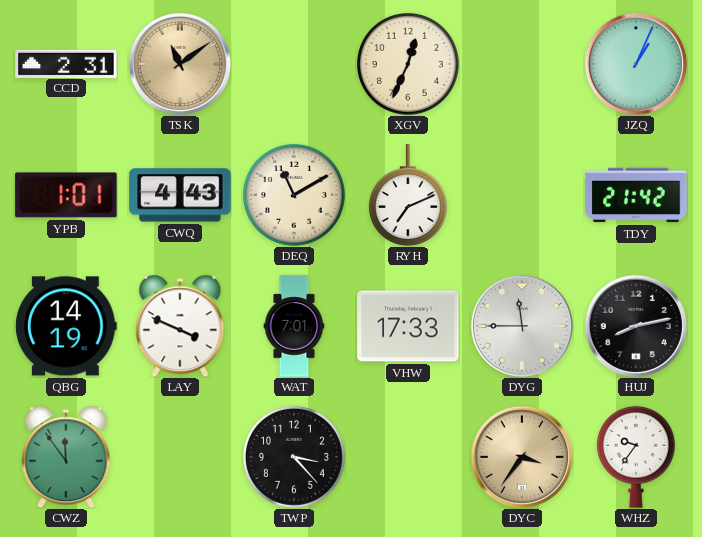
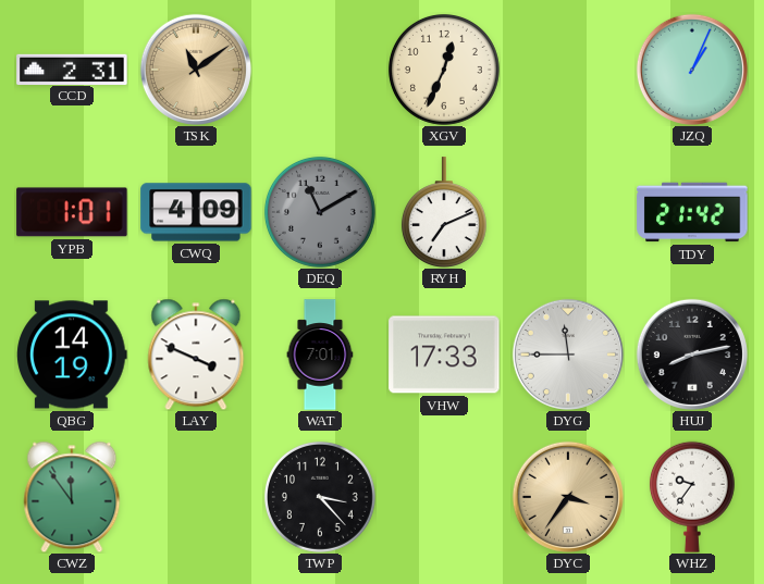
CWQ: 4:43 -> 4:09
DEQ dial: cream -> grey
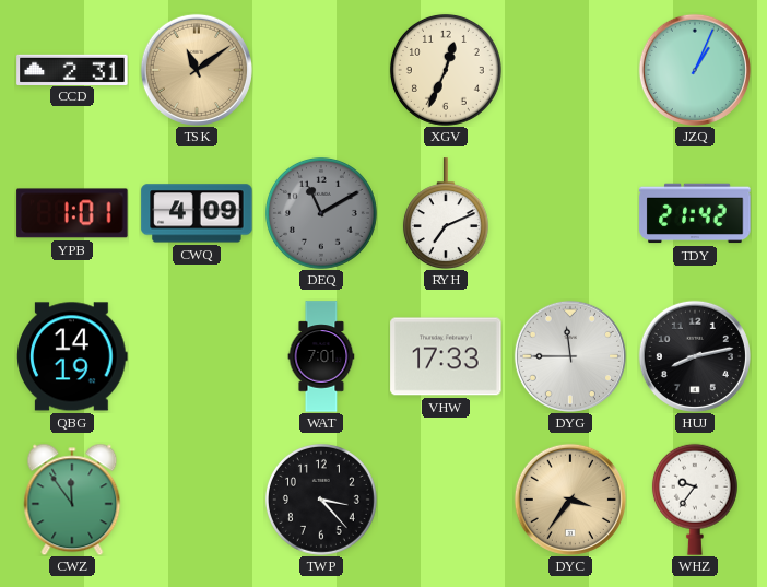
LAY: 3:49 -> none
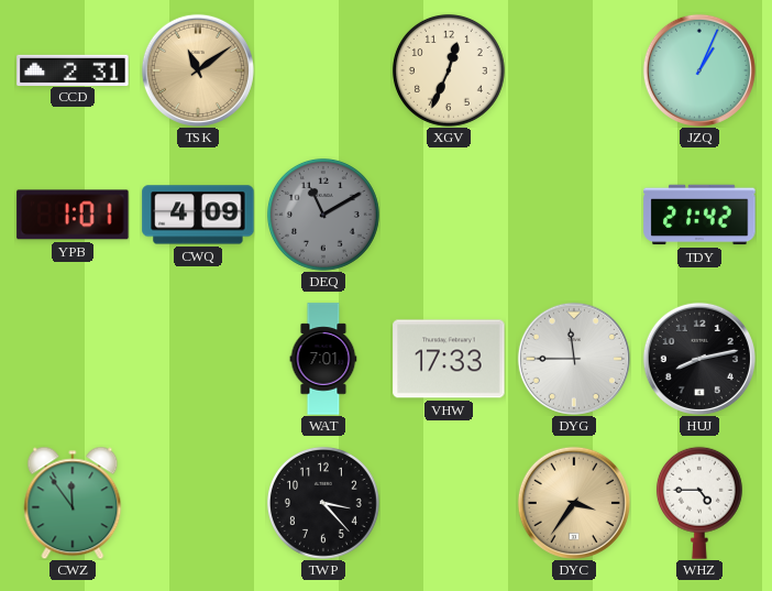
RYH: 7:11 -> none
QBG: 14:19 -> none
WHZ: 9:36 -> 4:45
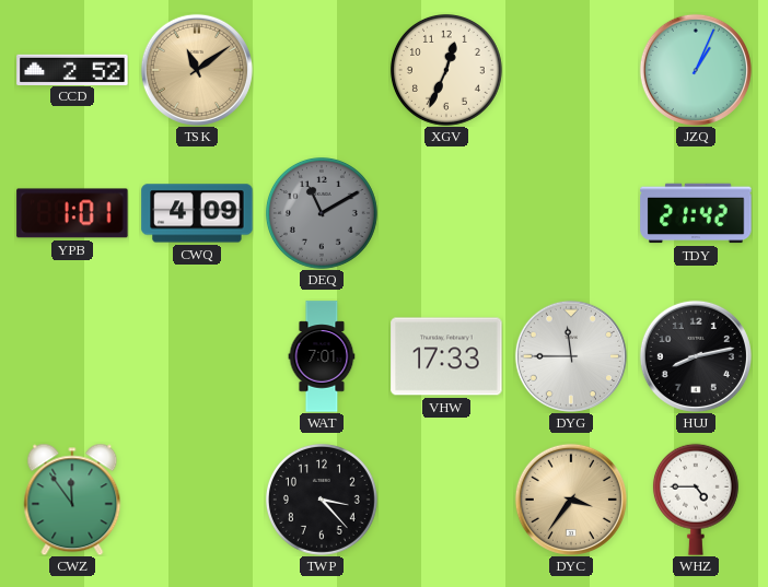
CCD: 2:31 -> 2:52
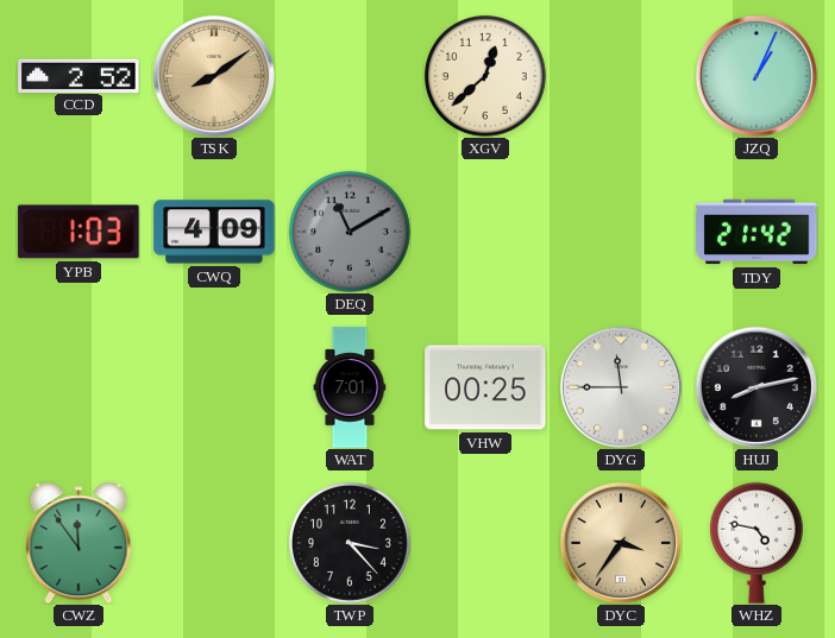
TSK: 11:09 -> 8:09
XGV: 12:34 -> 12:38
YPB: 1:01 -> 1:03
VHW: 17:33 -> 00:25
WHZ: 4:45 -> 4:47
